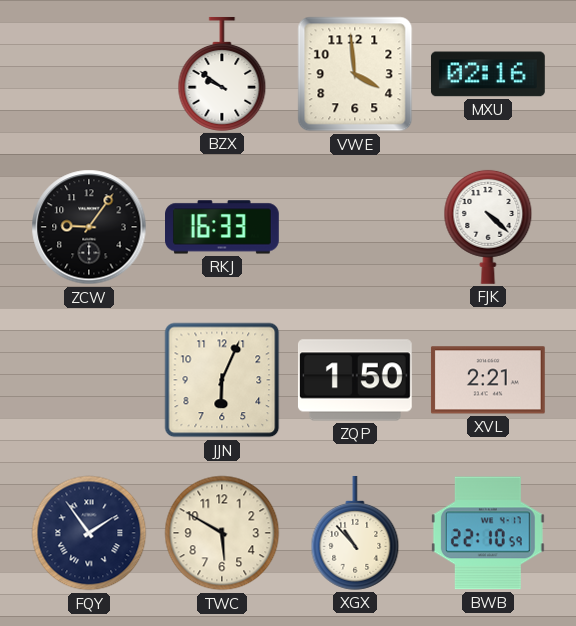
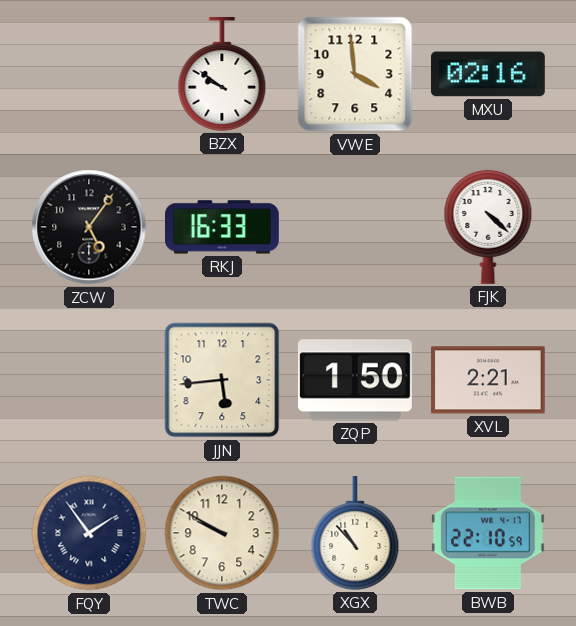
ZCW: 9:06 -> 5:06
JJN: 6:04 -> 5:44
TWC: 5:50 -> 9:50
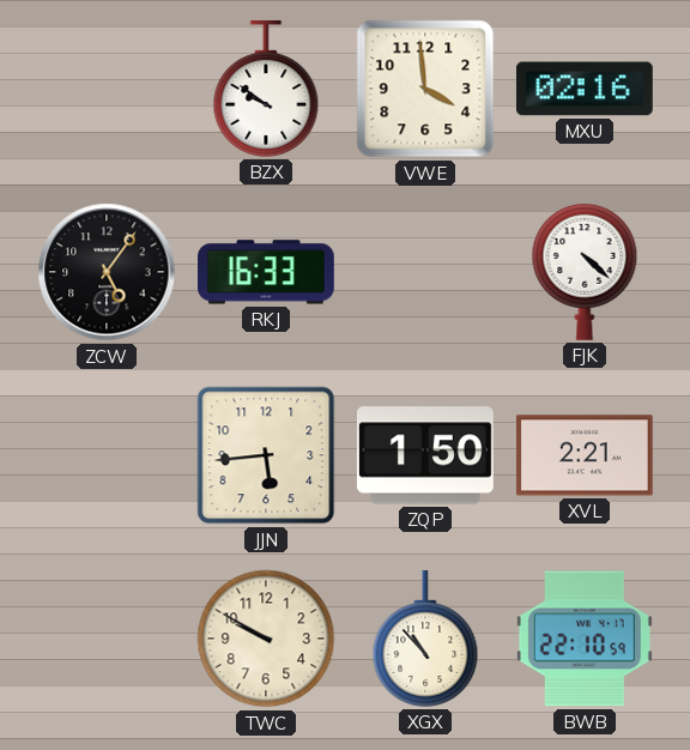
FQY: 1:54 -> none
